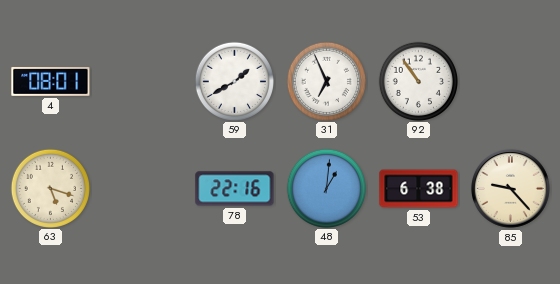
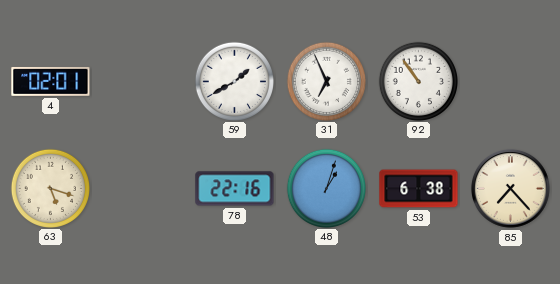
4: 08:01 -> 02:01
48: 1:01 -> 1:03
85: 9:23 -> 7:23
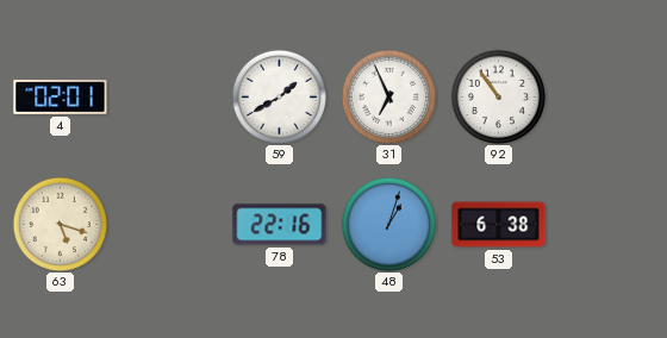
85: 7:23 -> none
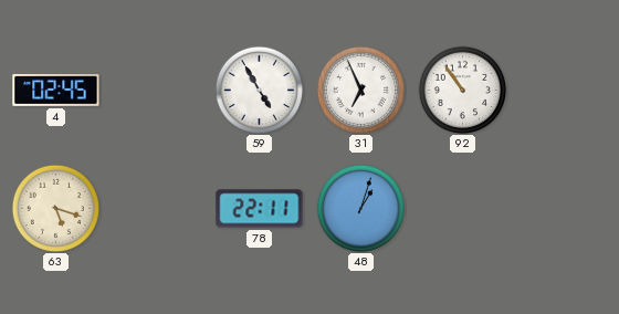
4: 02:01 -> 02:45
59: 1:40 -> 4:55
78: 22:16 -> 22:11
53: 6:38 -> none
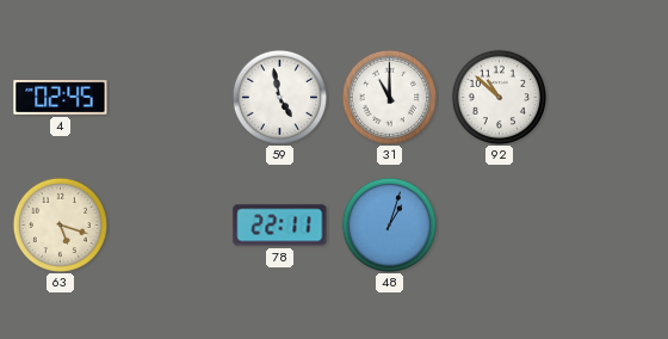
59: 4:55 -> 4:58
31: 6:56 -> 11:00
92: 10:54 -> 10:52
